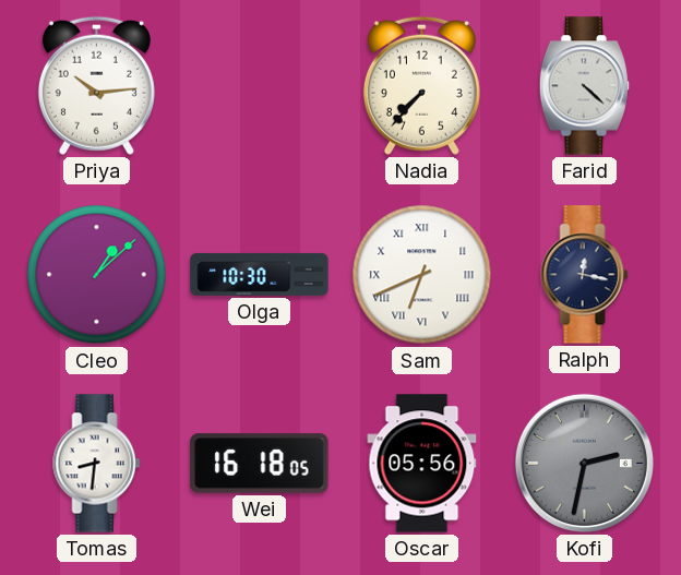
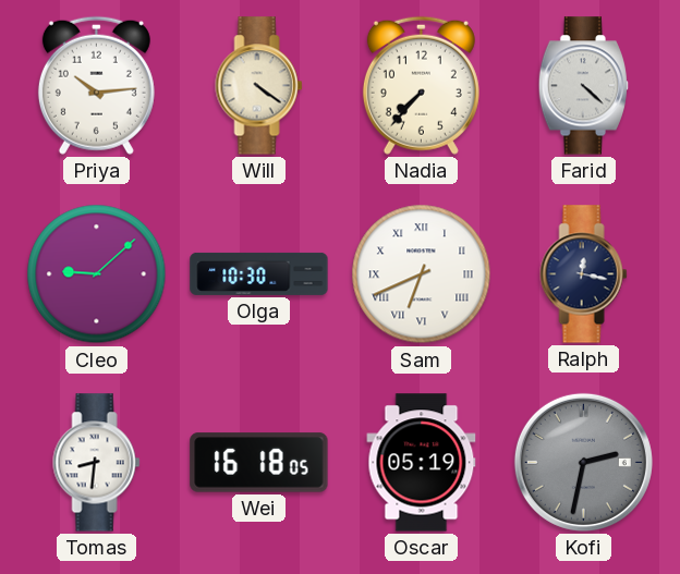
Will: none -> 4:21
Cleo: 1:08 -> 9:08
Oscar: 05:56 -> 05:19
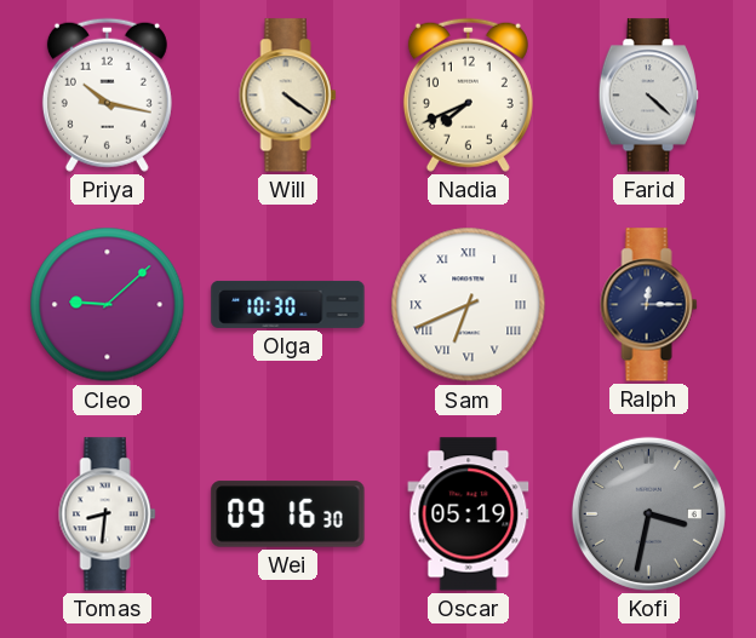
Priya: 10:14 -> 10:17
Nadia: 7:37 -> 7:41
Ralph: 12:17 -> 12:15
Wei: 16:18 -> 09:16
Kofi: 2:32 -> 3:32
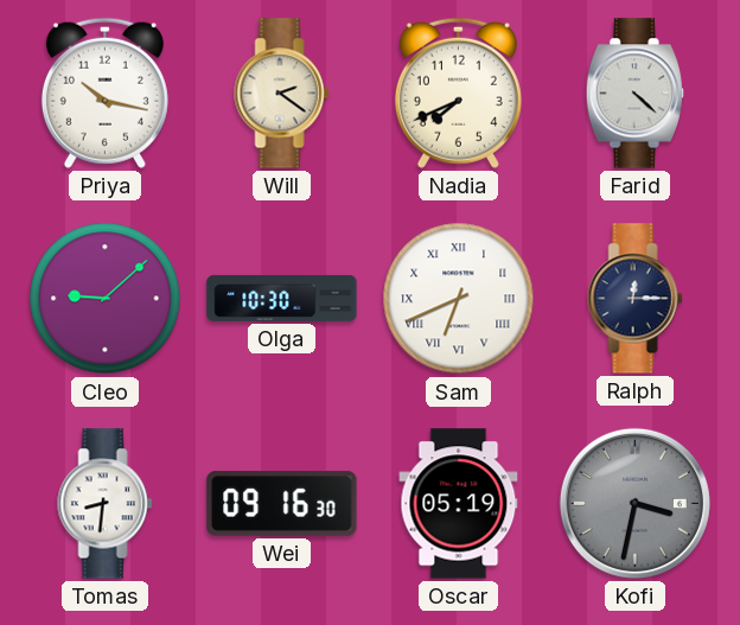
Will: 4:21 -> 2:21
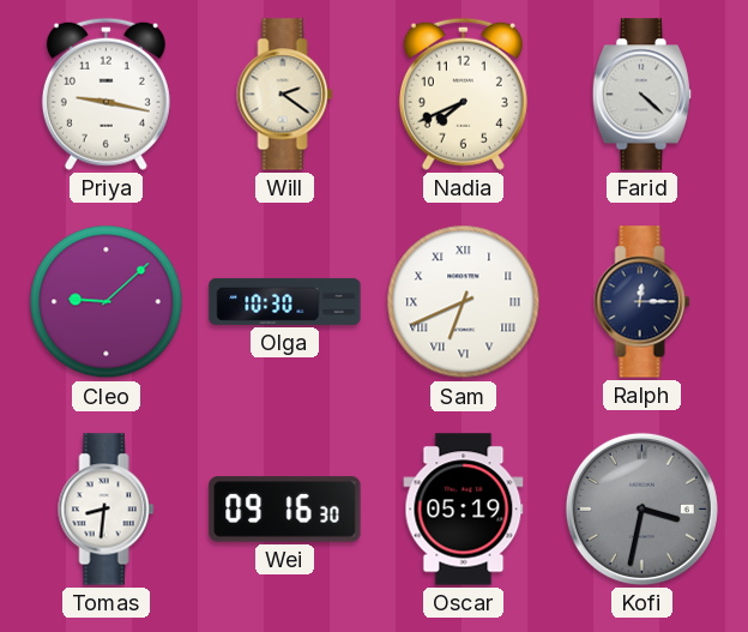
Priya: 10:17 -> 9:17
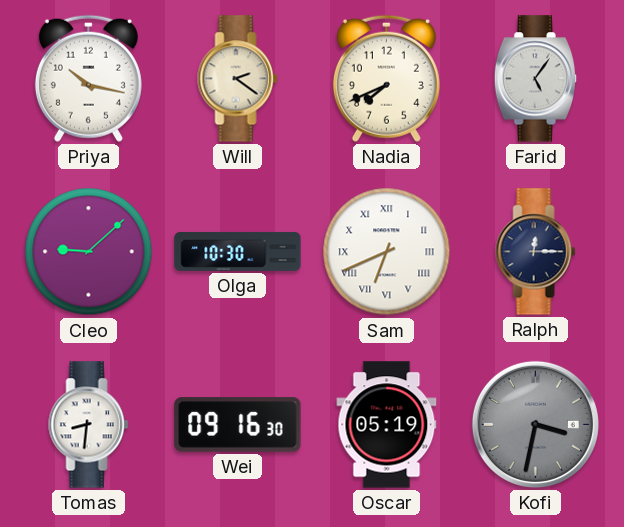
Priya: 9:17 -> 10:17
Farid: 4:22 -> 5:06
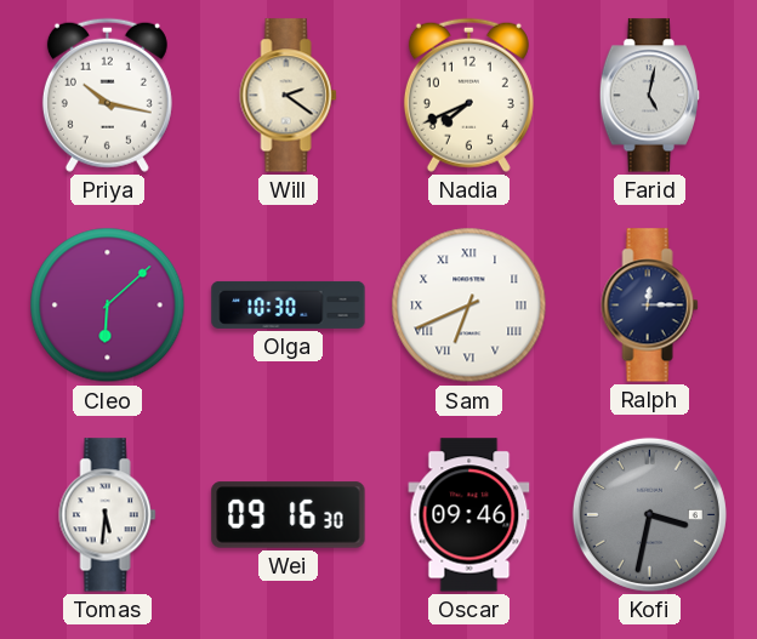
Farid: 5:06 -> 5:02
Cleo: 9:08 -> 6:08
Tomas: 8:31 -> 5:31
Oscar: 05:19 -> 09:46
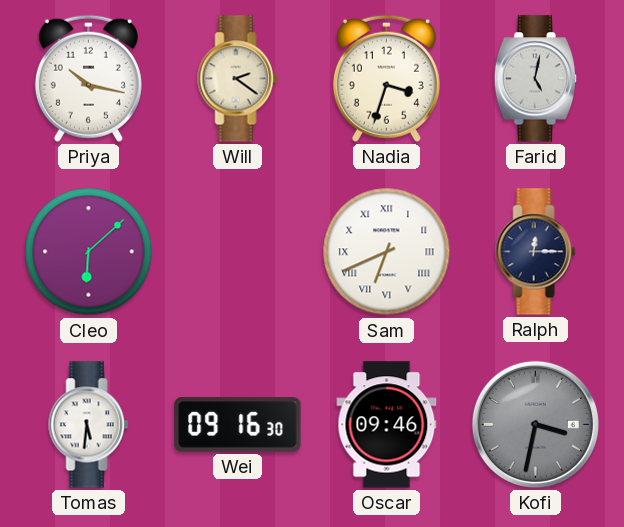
Nadia: 7:41 -> 3:33
Olga: 10:30 -> none
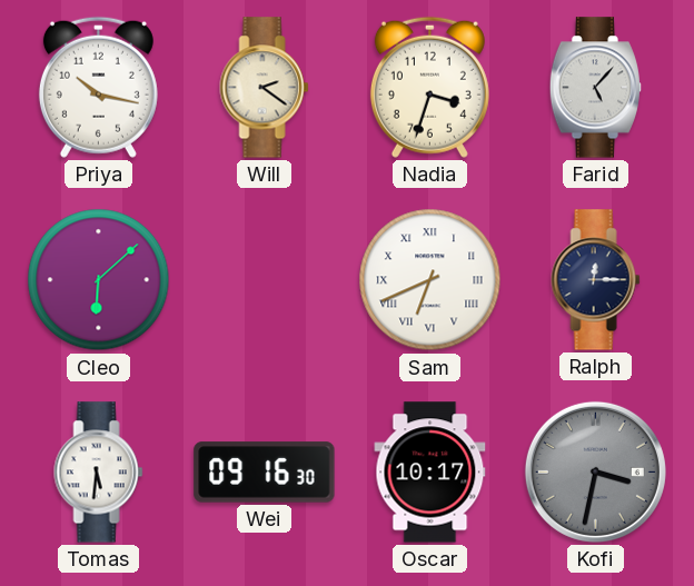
Farid: 5:02 -> 5:07
Oscar: 09:46 -> 10:17
